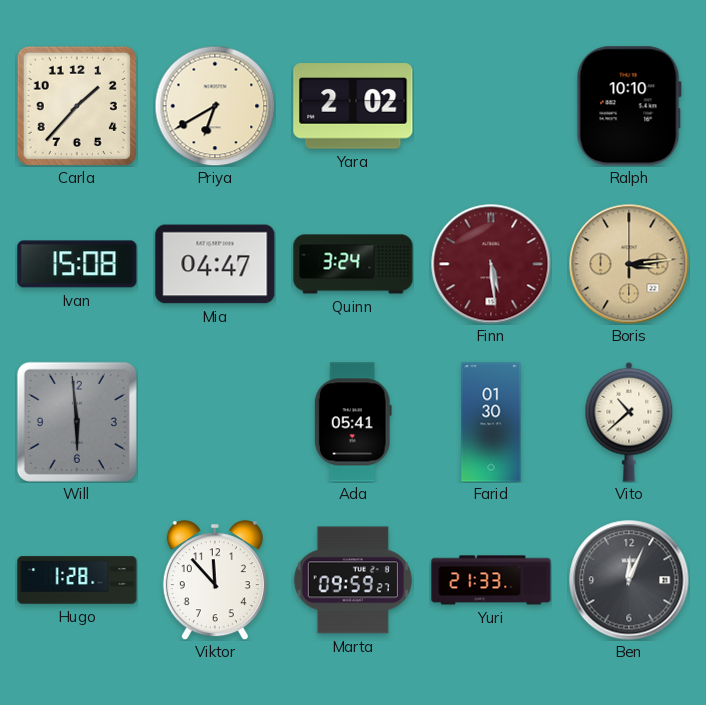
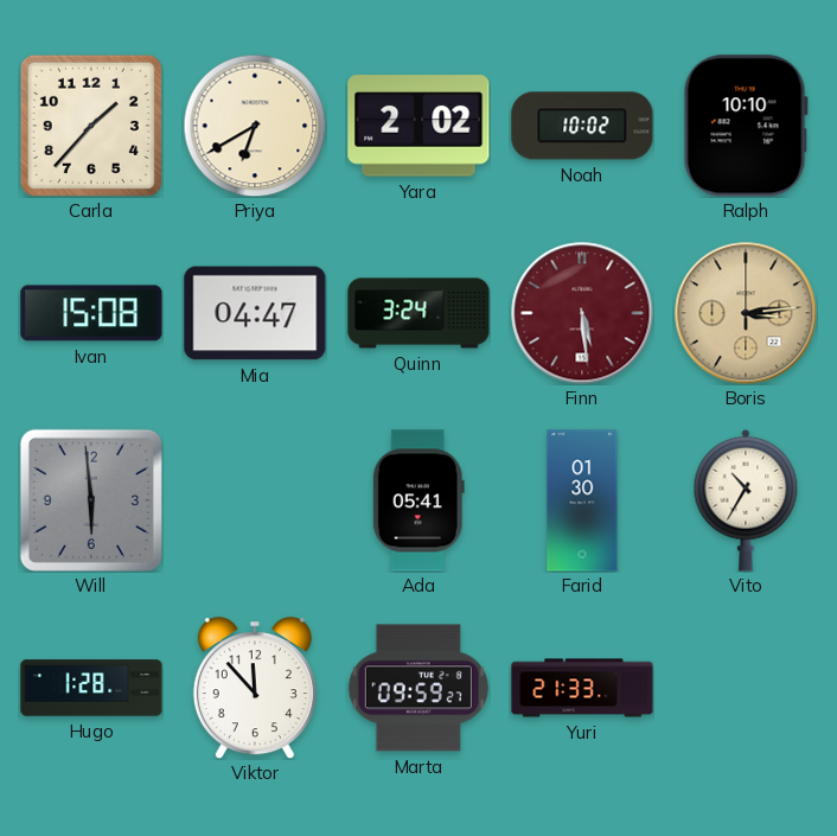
Noah: none -> 10:02
Vito: 10:38 -> 10:35
Ben: 12:04 -> none
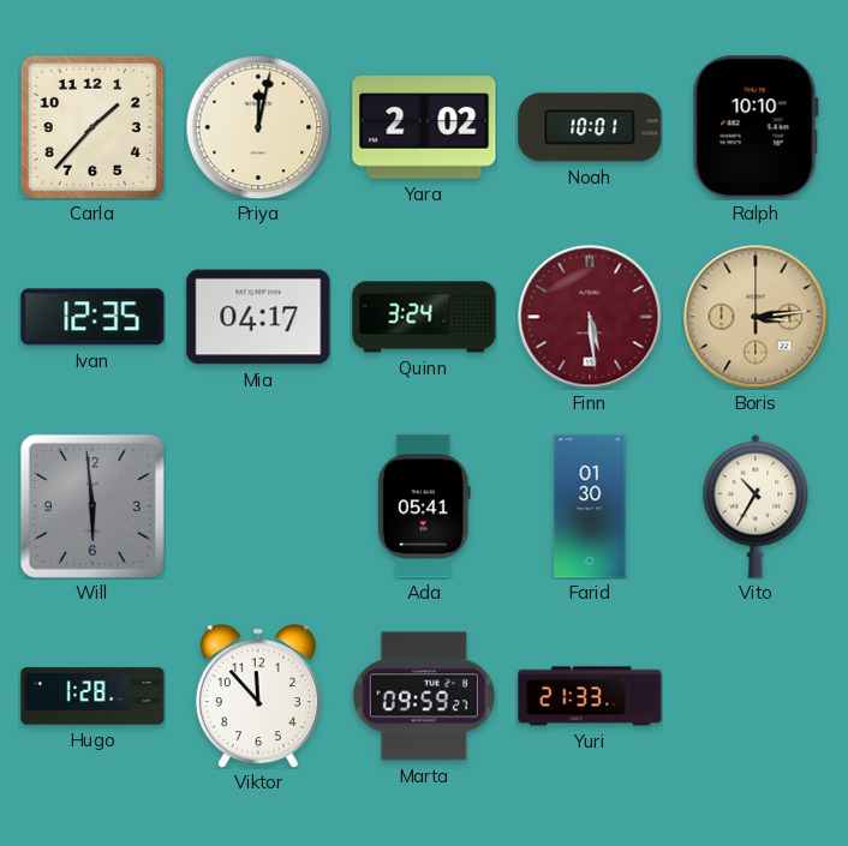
Priya: 6:40 -> 12:02
Noah: 10:02 -> 10:01
Ivan: 15:08 -> 12:35
Mia: 04:47 -> 04:17
